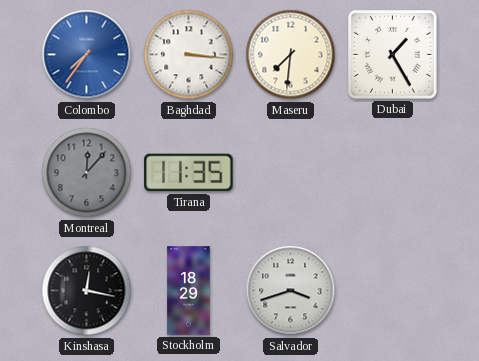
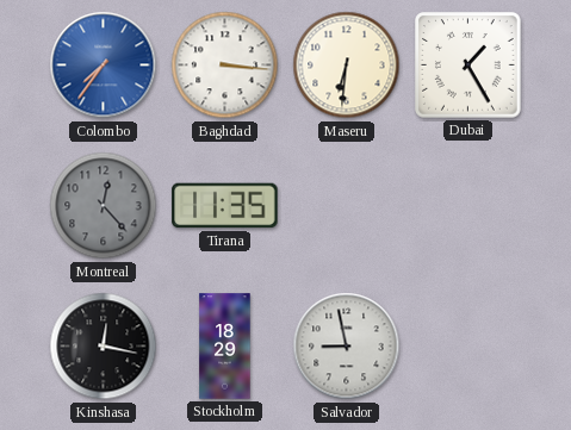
Maseru: 7:31 -> 6:31
Montreal: 12:07 -> 12:23
Salvador: 3:42 -> 8:58
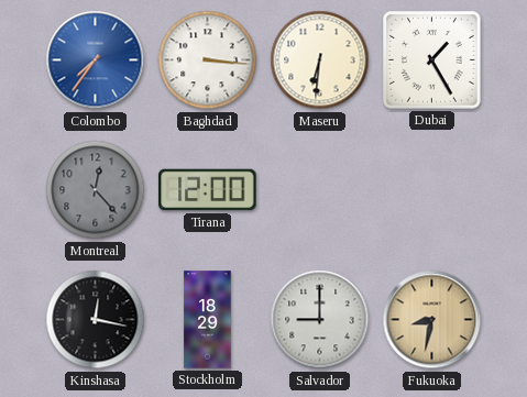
Tirana: 11:35 -> 12:00
Salvador: 8:58 -> 9:00
Fukuoka: none -> 8:32
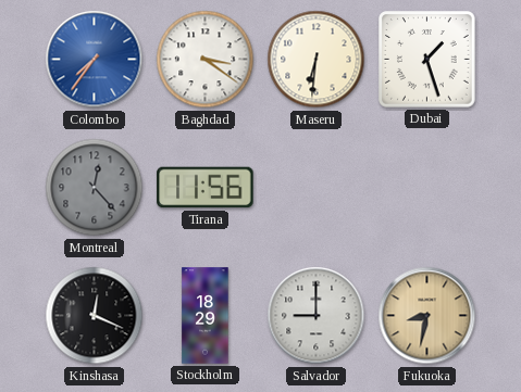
Baghdad: 3:16 -> 3:21
Dubai: 1:25 -> 1:27
Tirana: 12:00 -> 11:56
Kinshasa: 12:17 -> 12:19
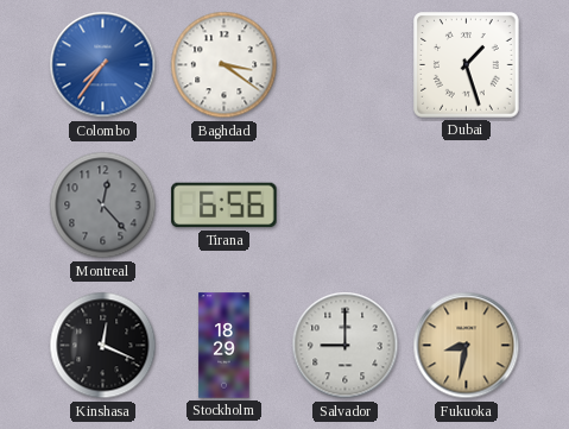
Maseru: 6:31 -> none
Tirana: 11:56 -> 6:56
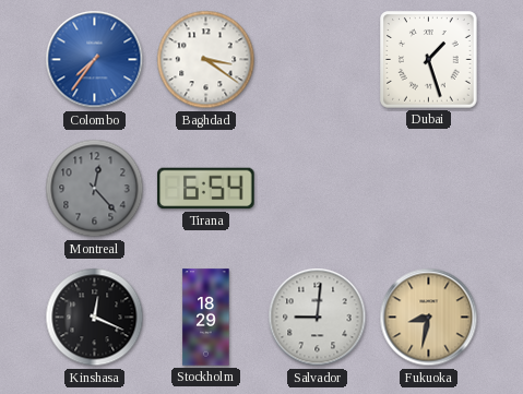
Tirana: 6:56 -> 6:54
Salvador: 9:00 -> 9:01
